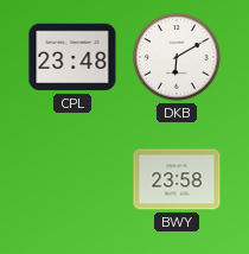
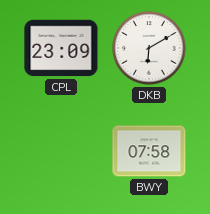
CPL: 23:48 -> 23:09
BWY: 23:58 -> 07:58
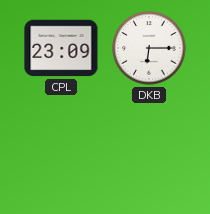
DKB: 6:10 -> 6:15
BWY: 07:58 -> none
